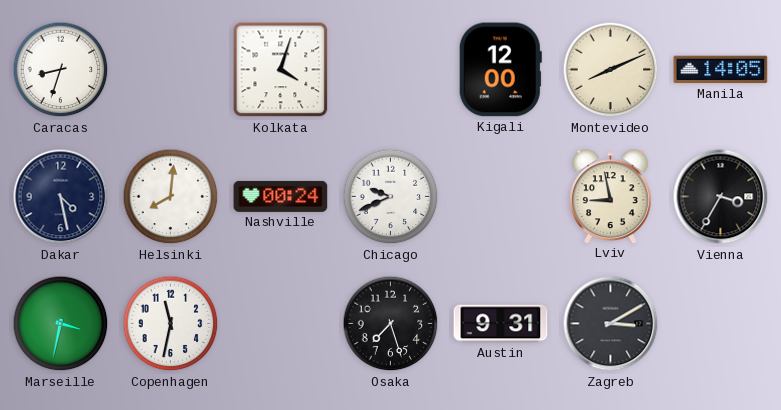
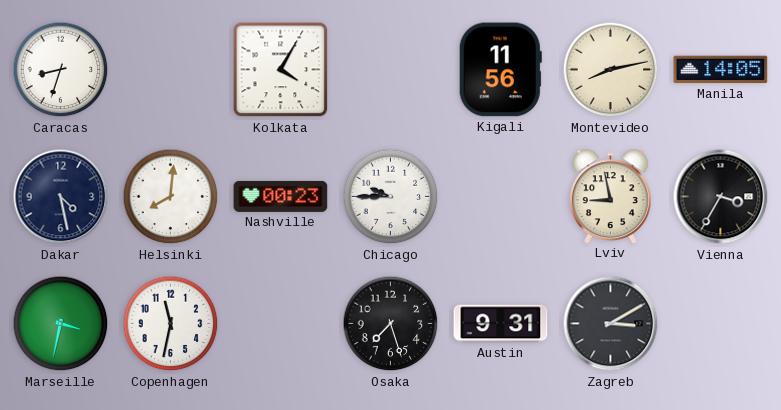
Kolkata: 4:03 -> 4:05
Kigali: 12:00 -> 11:56
Montevideo: 8:11 -> 8:13
Nashville: 00:24 -> 00:23
Chicago: 9:41 -> 9:45
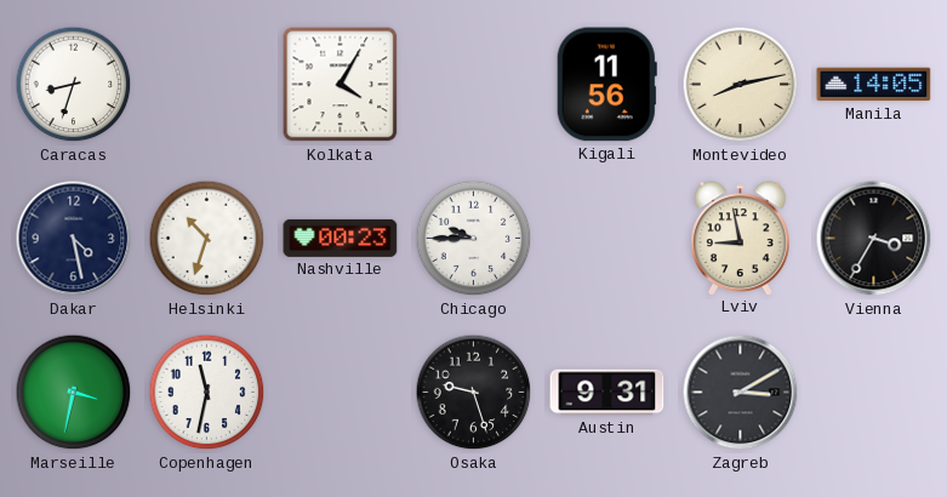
Helsinki: 8:01 -> 10:33
Osaka: 7:27 -> 9:27
